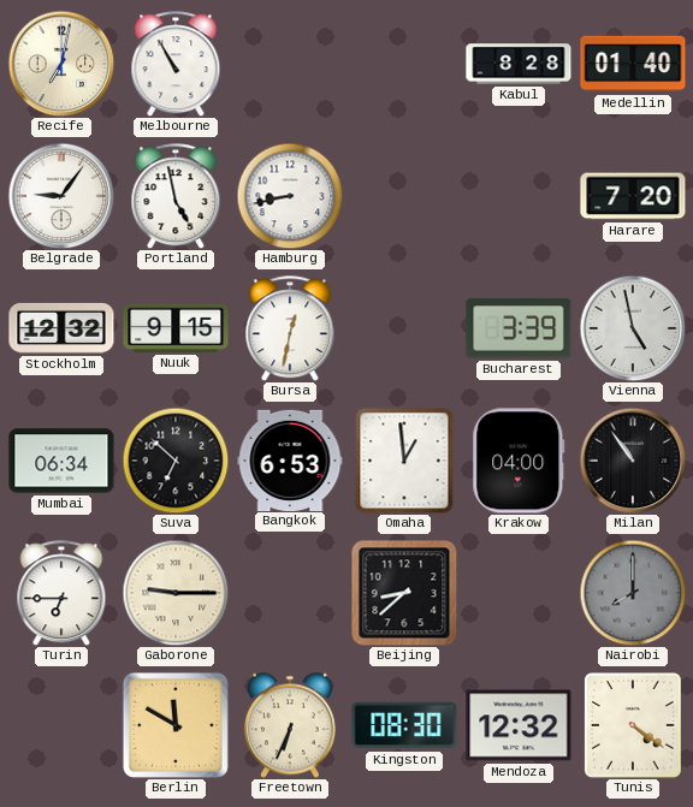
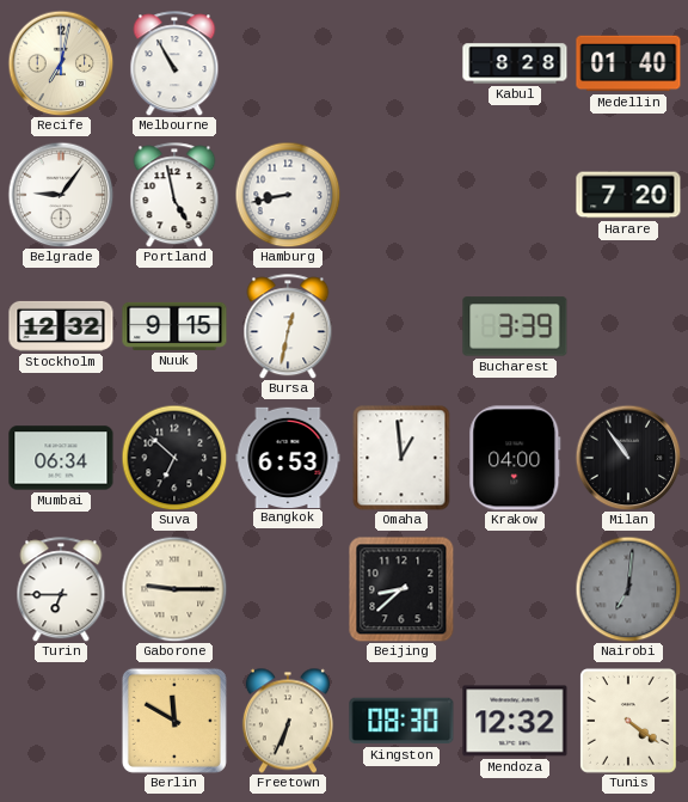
Vienna: 4:58 -> none
Nairobi: 8:00 -> 7:01
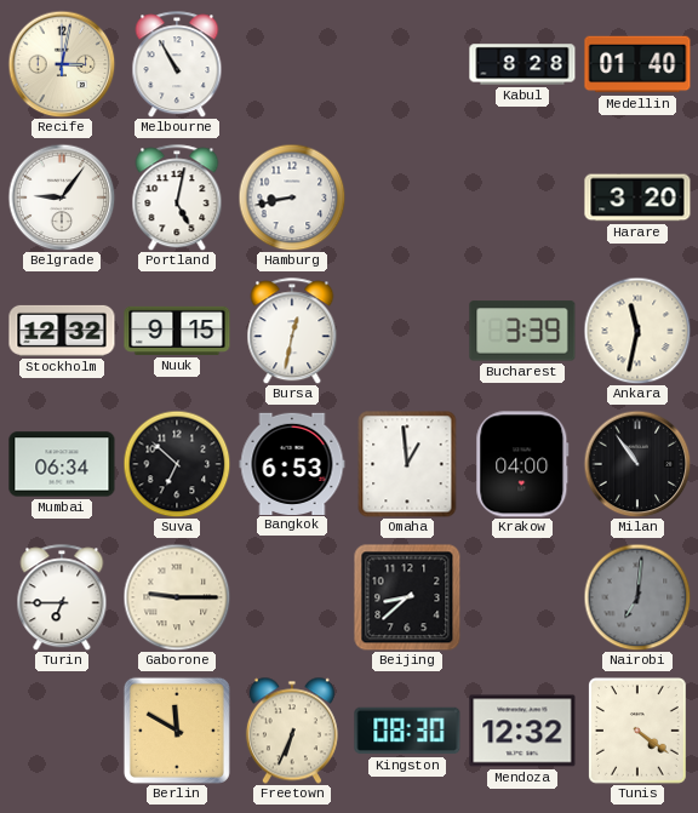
Recife: 7:02 -> 3:02
Portland: 4:58 -> 5:02
Harare: 7:20 -> 3:20
Ankara: none -> 11:32
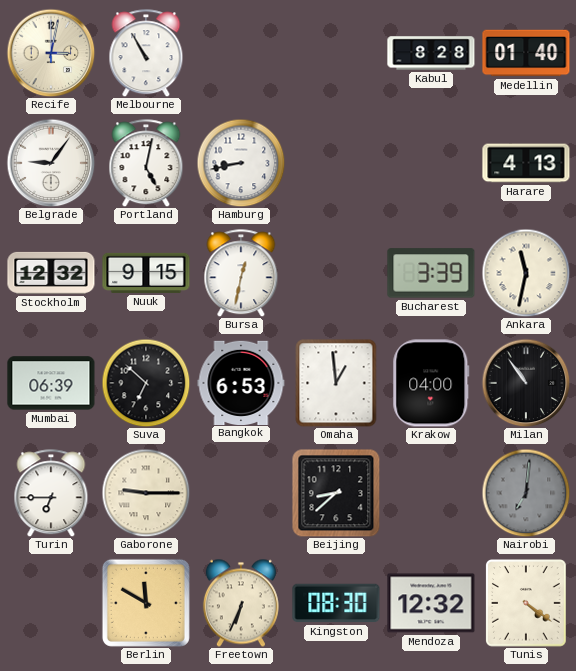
Harare: 3:20 -> 4:13
Mumbai: 06:34 -> 06:39
